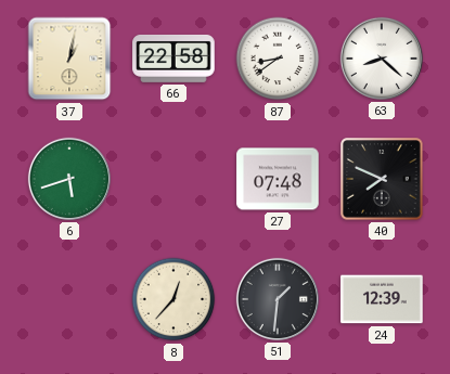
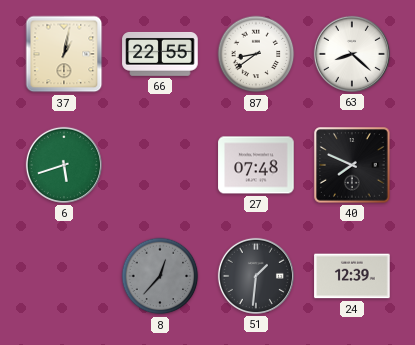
66: 22:58 -> 22:55
8 dial: cream -> grey
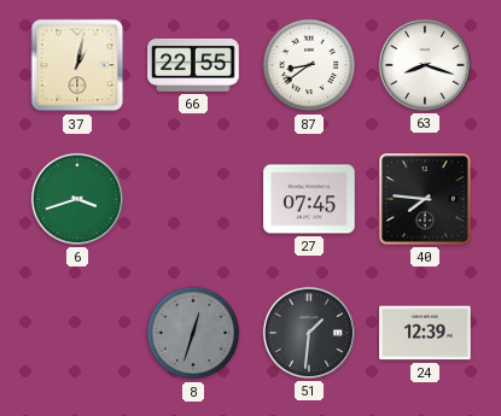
63: 8:22 -> 8:18
6: 5:42 -> 3:42
27: 07:48 -> 07:45
40: 7:49 -> 7:46
8: 12:37 -> 12:33
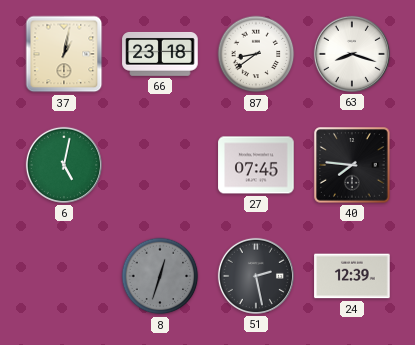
66: 22:55 -> 23:18
6: 3:42 -> 5:02
51: 1:31 -> 2:28
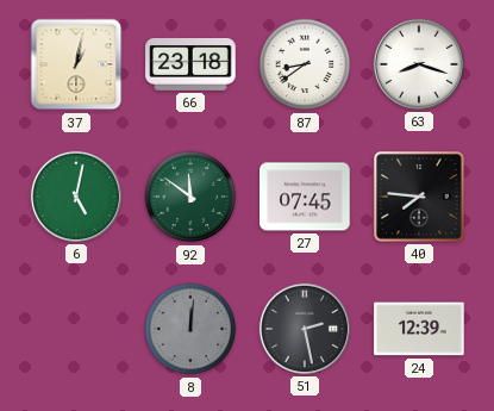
92: none -> 11:51
8: 12:33 -> 12:01
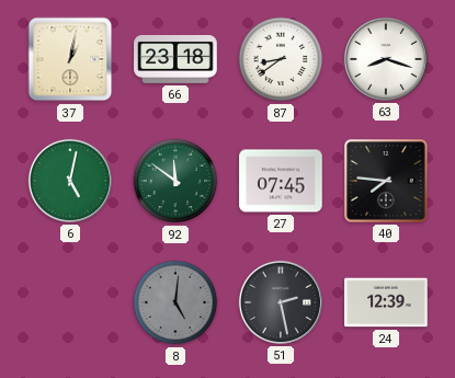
8: 12:01 -> 5:01
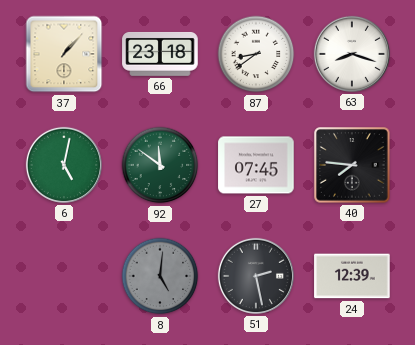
37: 1:02 -> 1:07
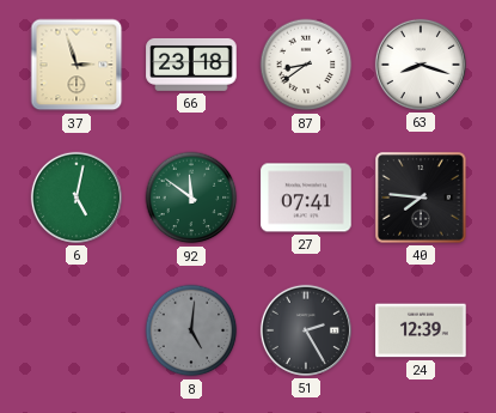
37: 1:07 -> 2:57
27: 07:45 -> 07:41
51: 2:28 -> 2:25
